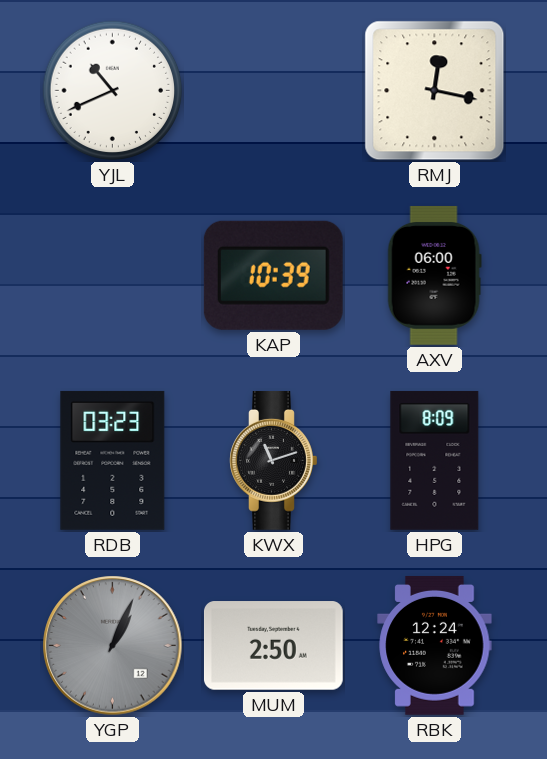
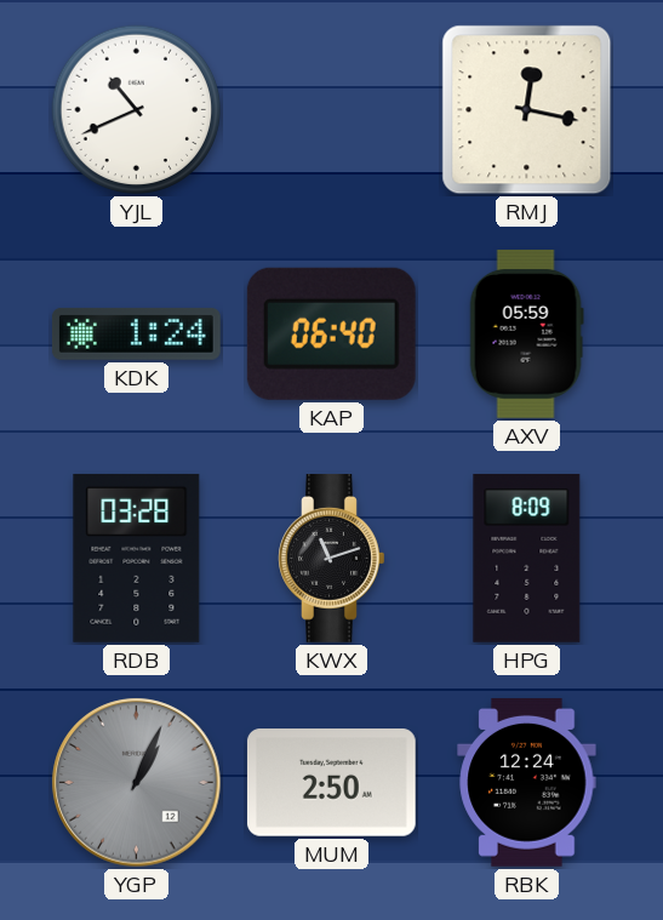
KDK: none -> 1:24
KAP: 10:39 -> 06:40
AXV: 06:00 -> 05:59
RDB: 03:23 -> 03:28
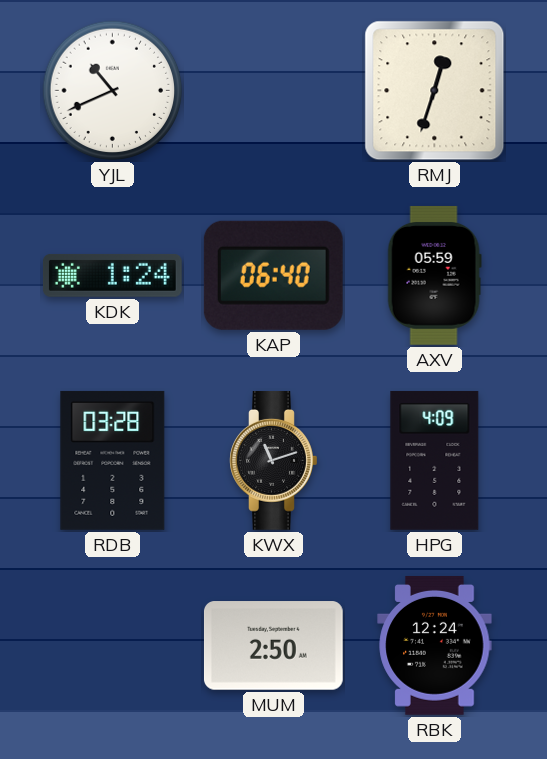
RMJ: 12:17 -> 12:33
HPG: 8:09 -> 4:09
YGP: 1:04 -> none
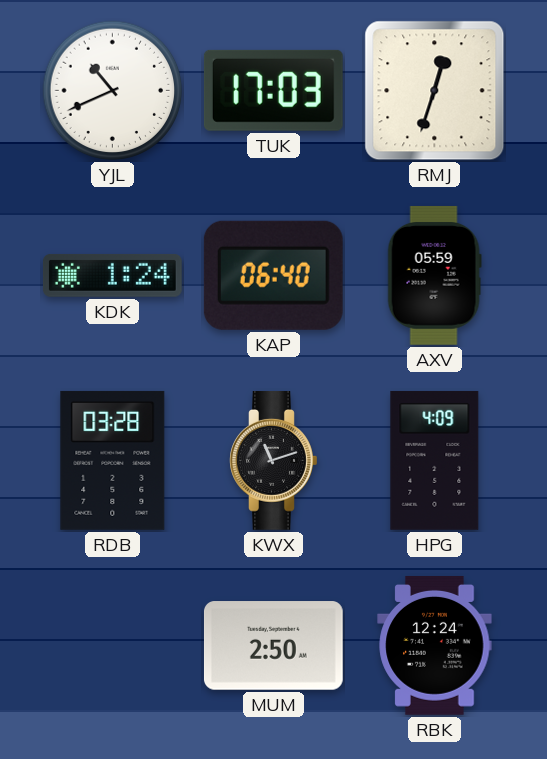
TUK: none -> 17:03
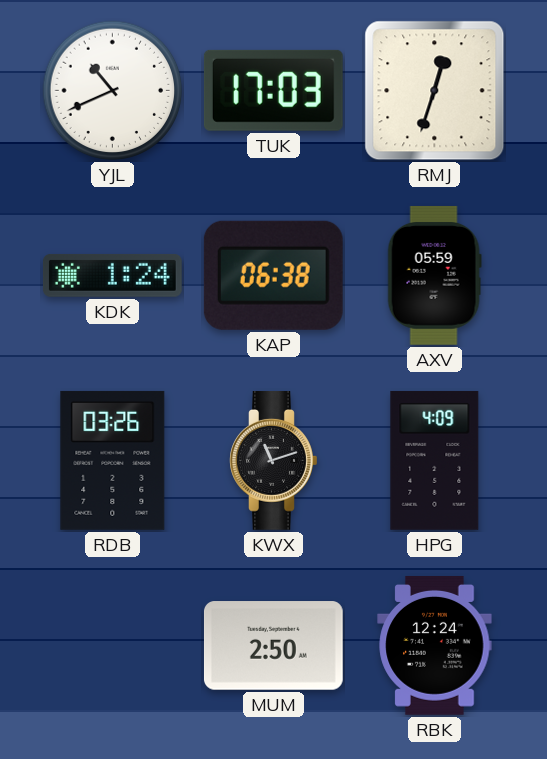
KAP: 06:40 -> 06:38
RDB: 03:28 -> 03:26
